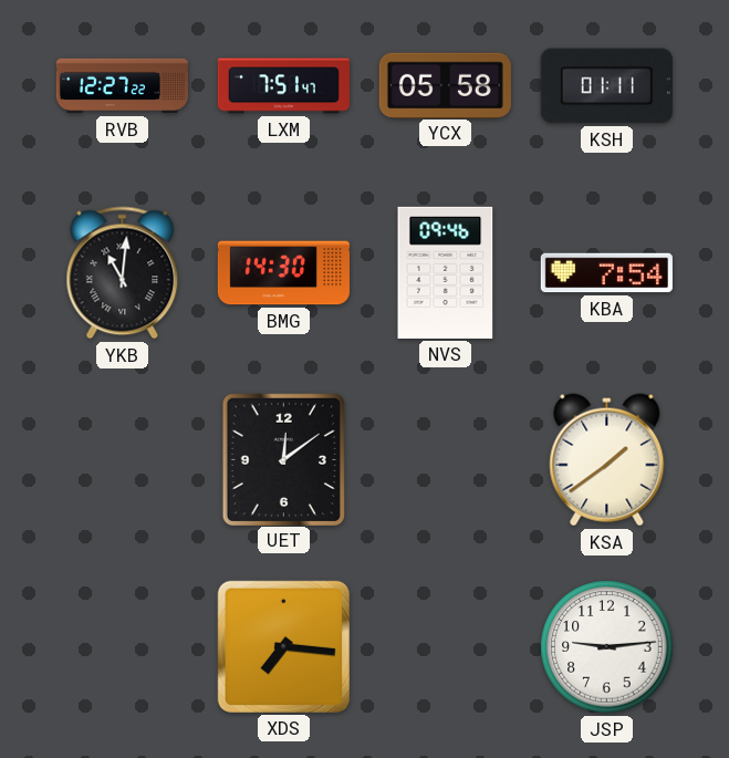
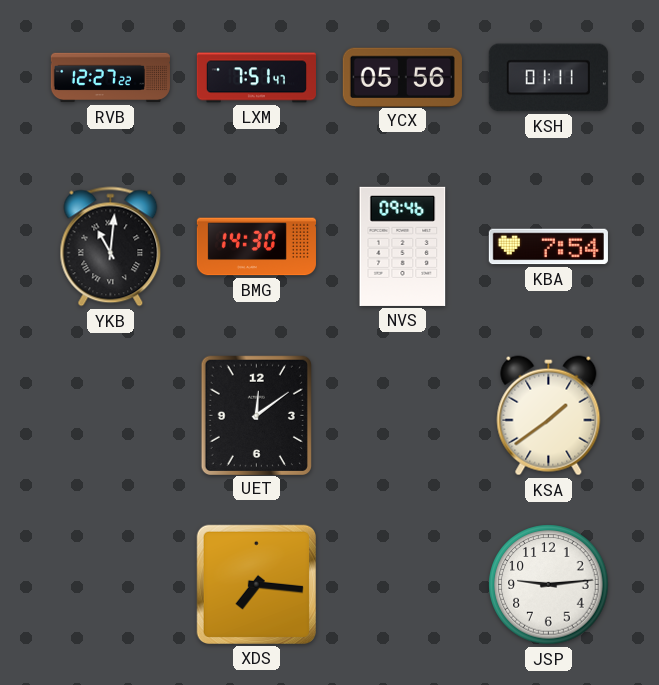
YCX: 05:58 -> 05:56
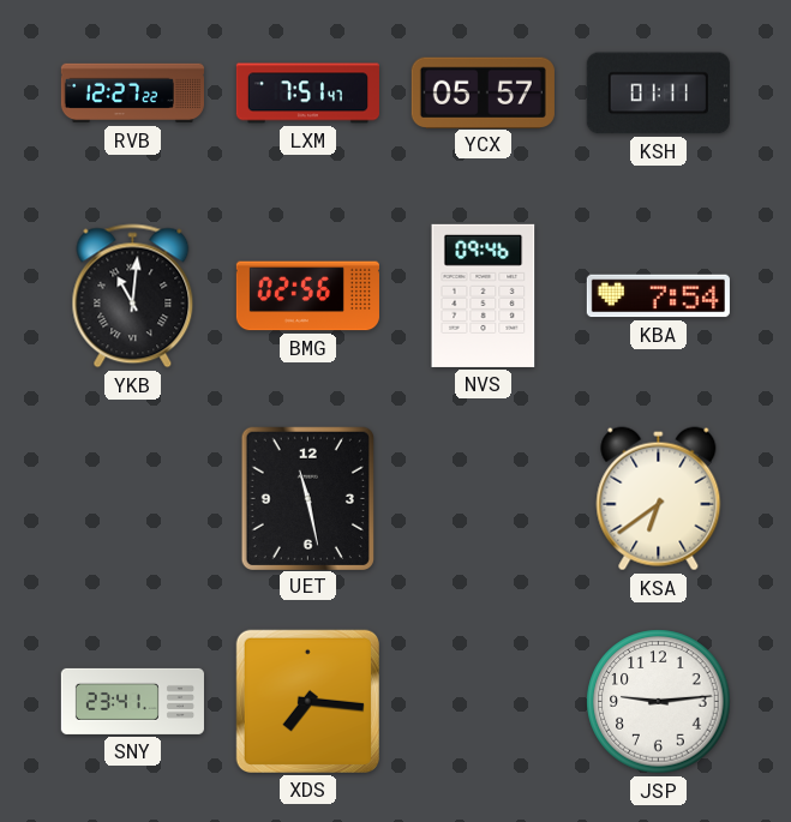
YCX: 05:56 -> 05:57
BMG: 14:30 -> 02:56
UET: 12:09 -> 11:28
KSA: 1:39 -> 6:39
SNY: none -> 23:41
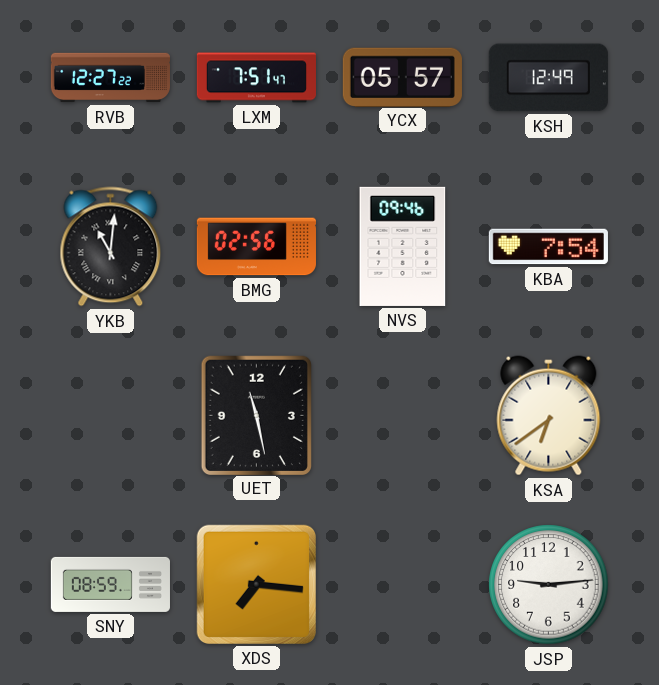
KSH: 01:11 -> 12:49
SNY: 23:41 -> 08:59
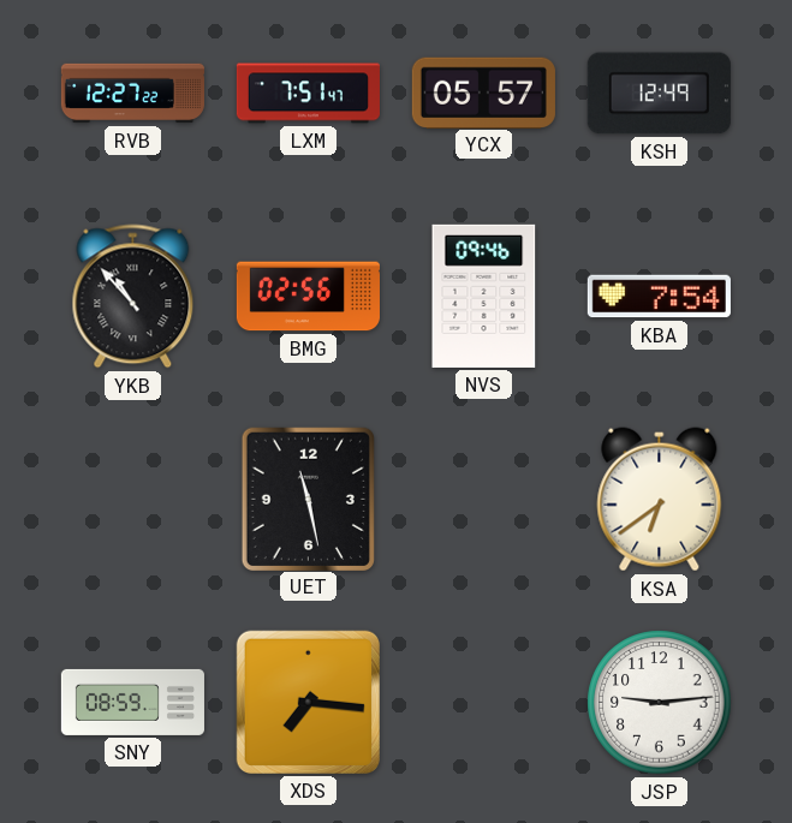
YKB: 11:01 -> 10:53
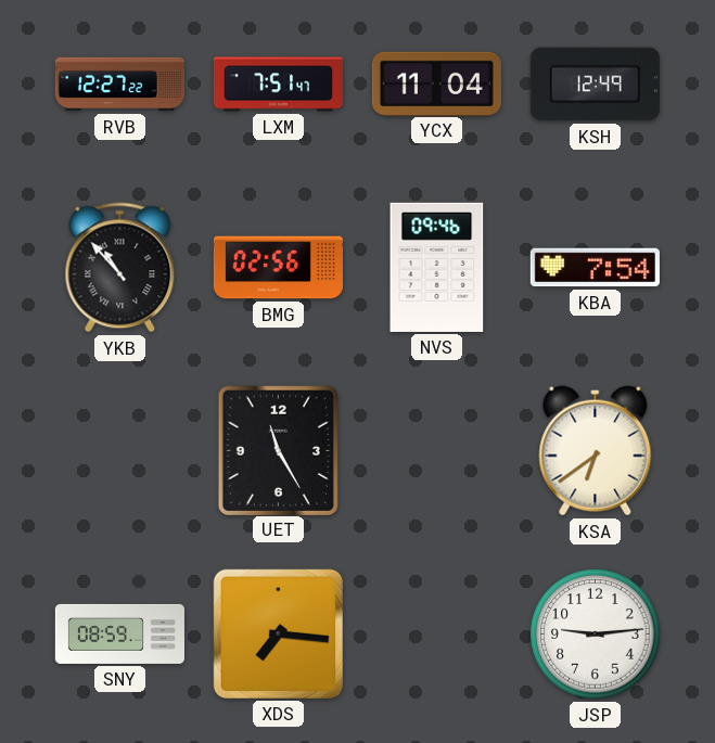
YCX: 05:57 -> 11:04
UET: 11:28 -> 11:25
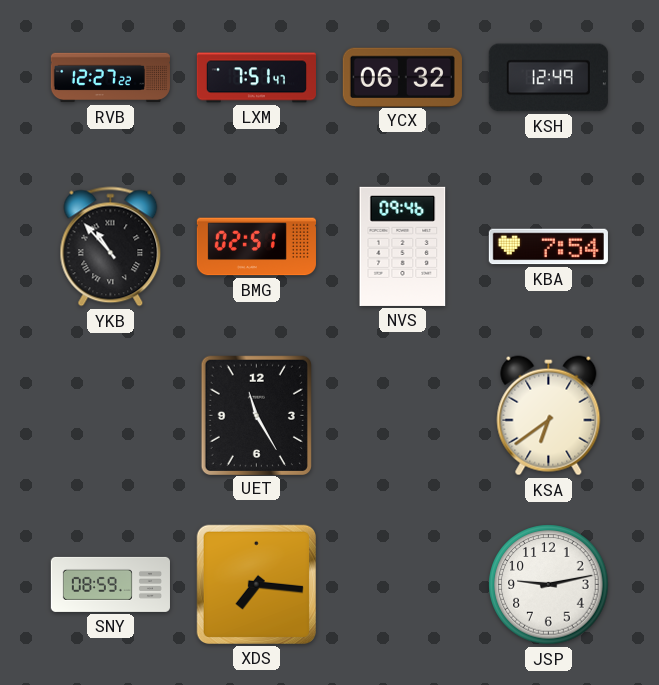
YCX: 11:04 -> 06:32
BMG: 02:56 -> 02:51
JSP: 9:14 -> 9:13
